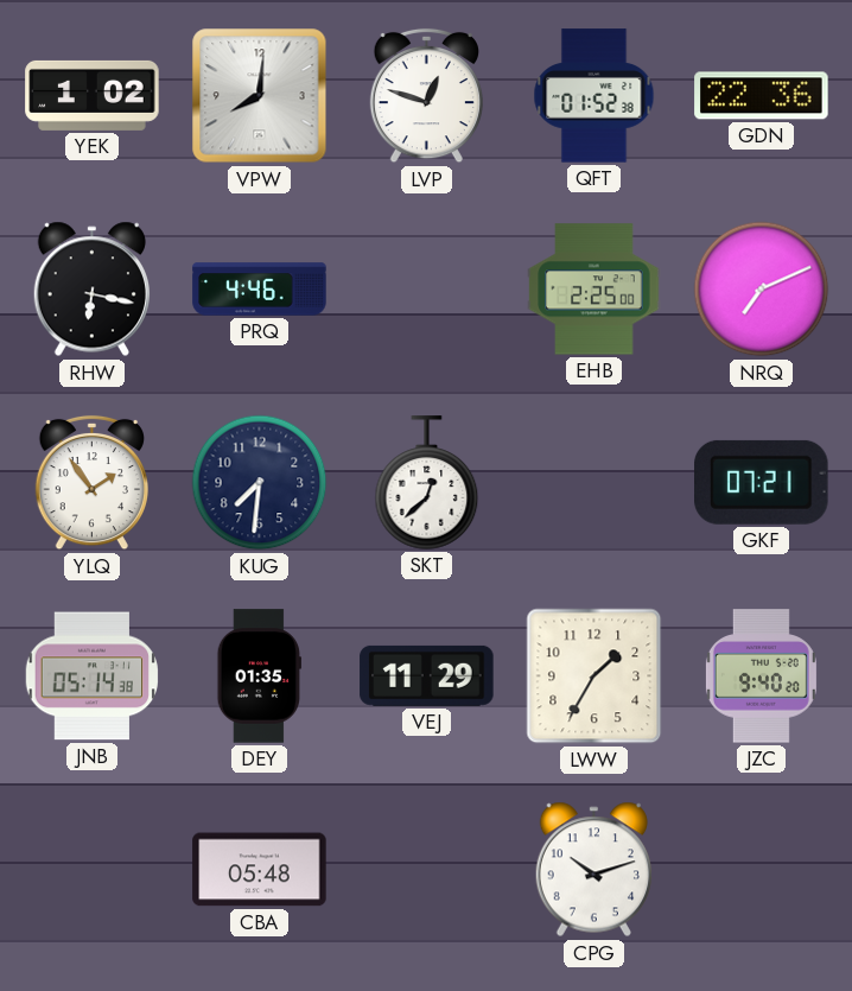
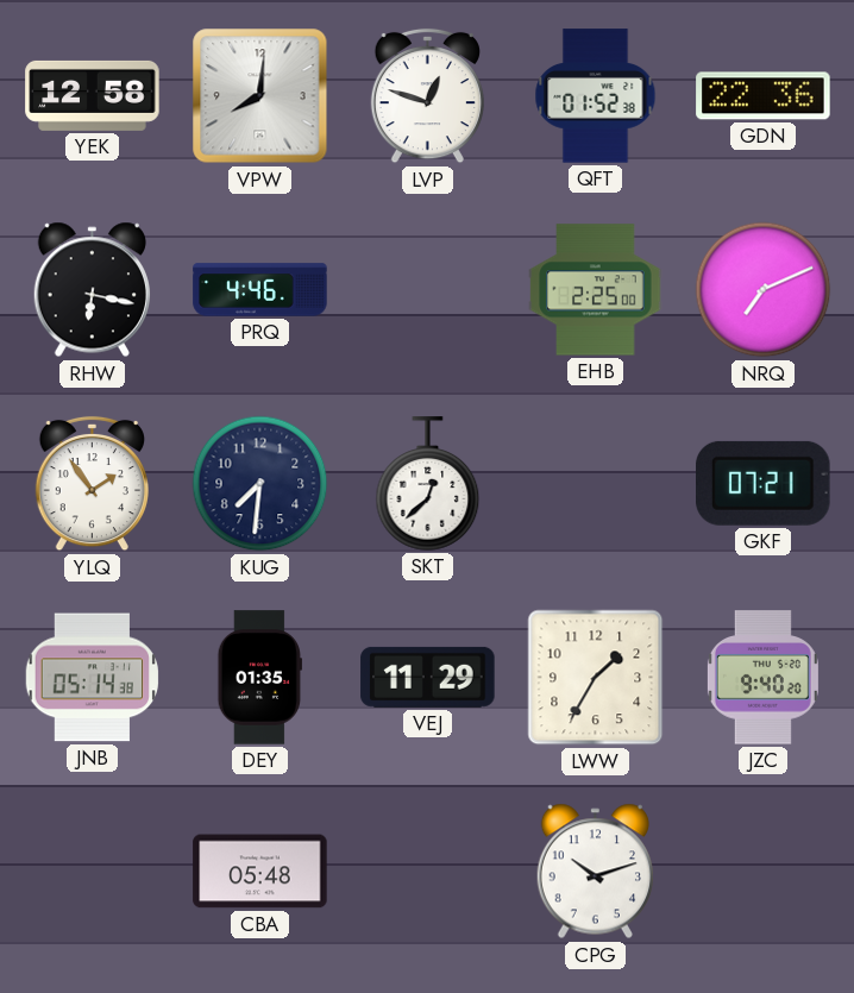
YEK: 1:02 -> 12:58
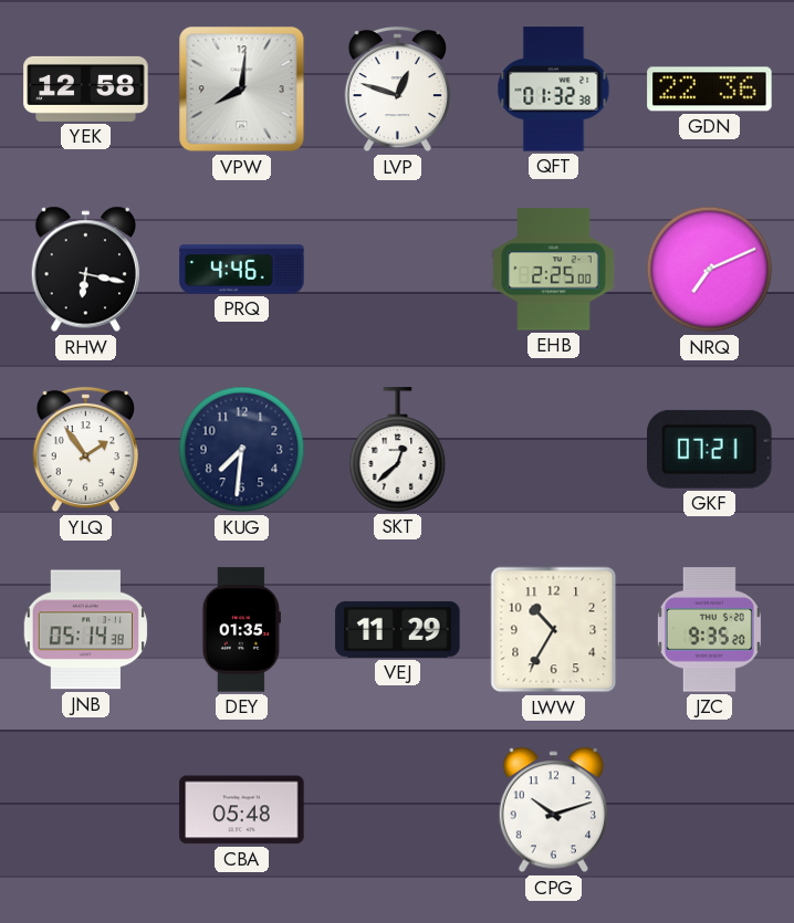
QFT: 01:52 -> 01:32
LWW: 1:35 -> 10:35
JZC: 9:40 -> 9:35
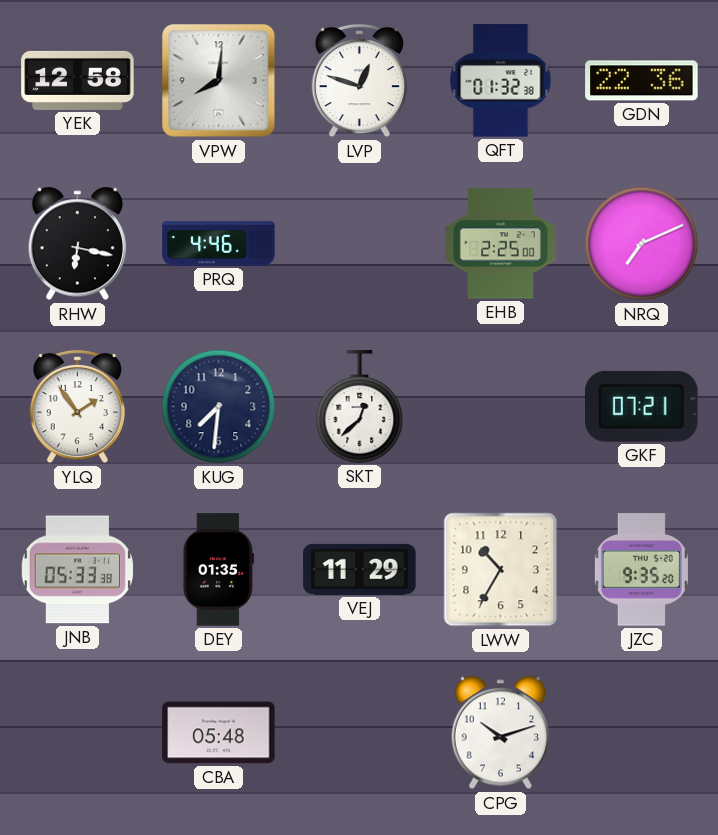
JNB: 05:14 -> 05:33
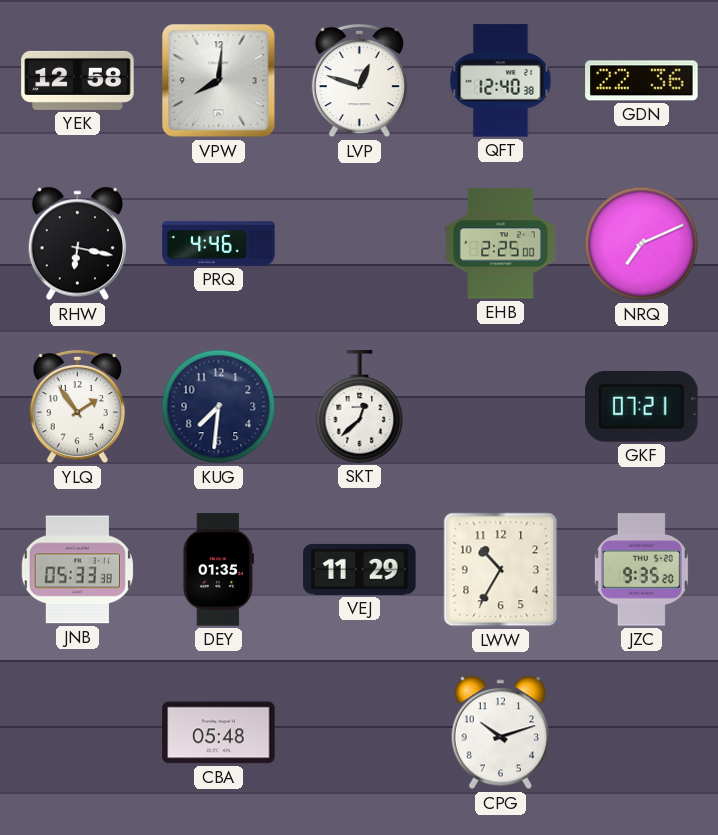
QFT: 01:32 -> 12:40
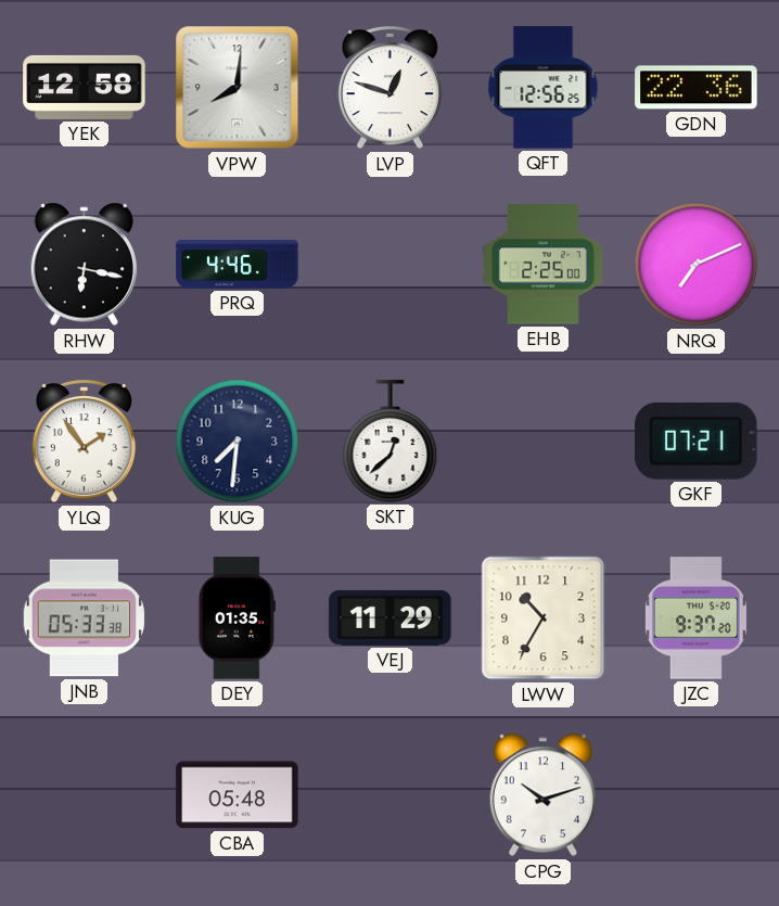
QFT: 12:40 -> 12:56
JZC: 9:35 -> 9:37
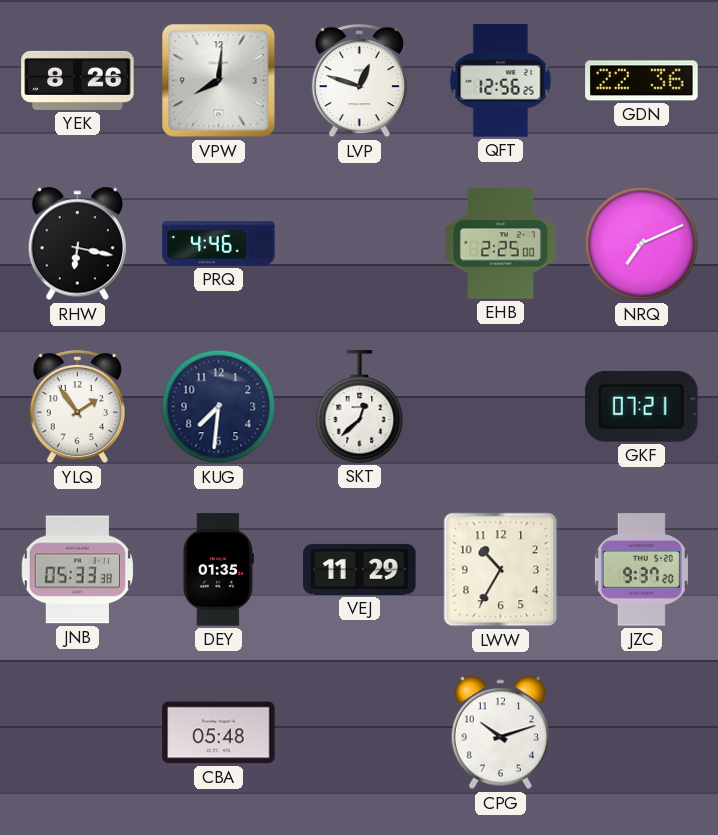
YEK: 12:58 -> 8:26
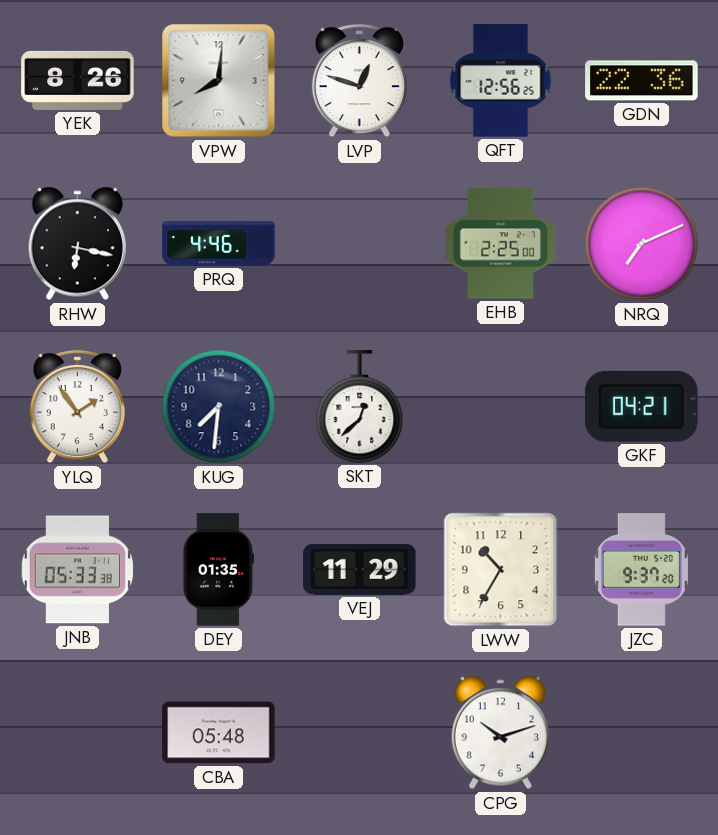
GKF: 07:21 -> 04:21
